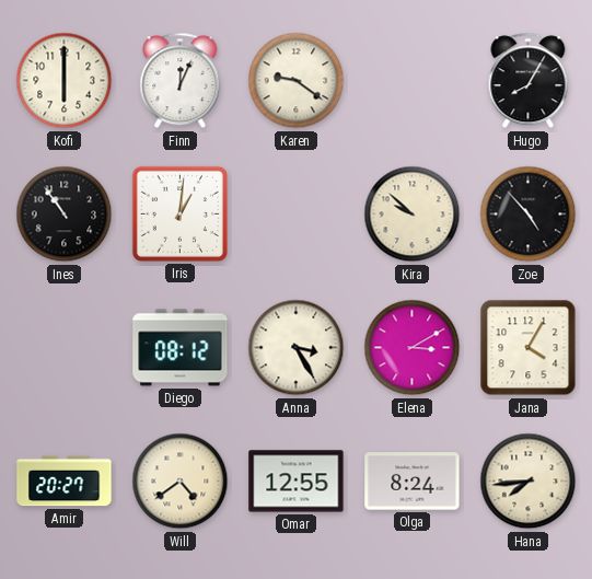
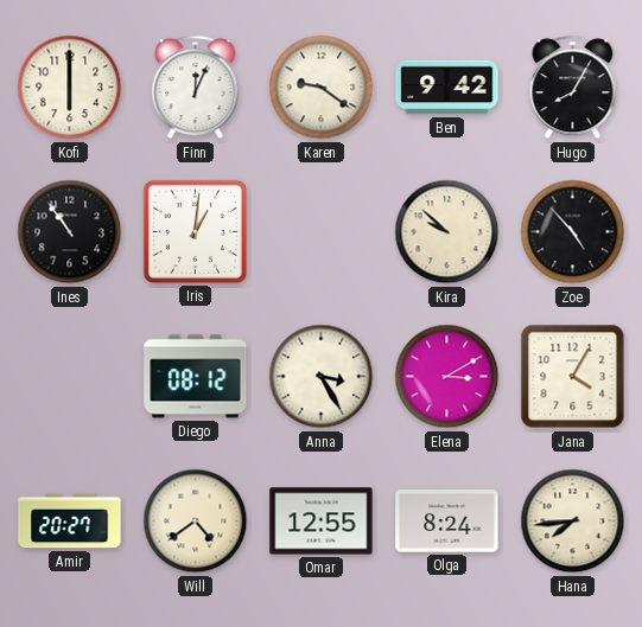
Ben: none -> 9:42
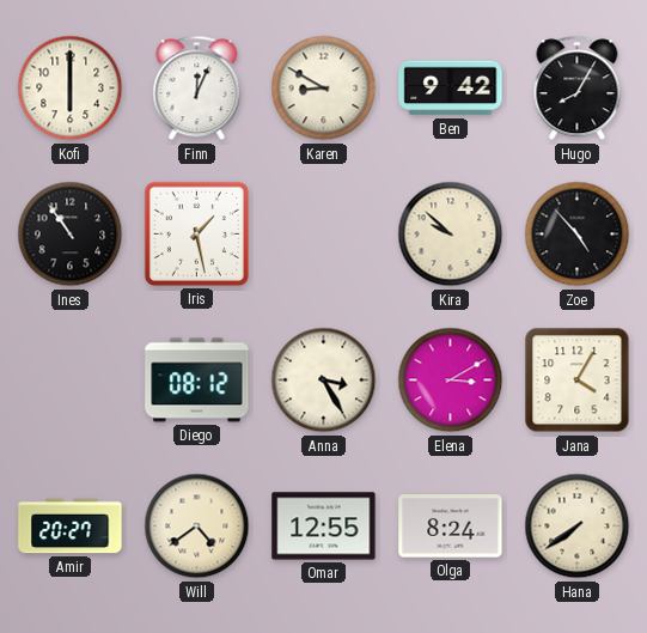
Karen: 9:21 -> 8:50
Iris: 1:01 -> 1:28
Hana: 7:44 -> 7:39
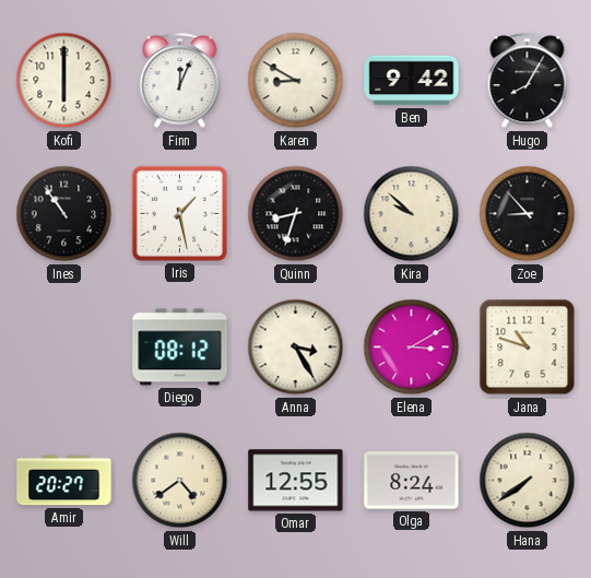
Quinn: none -> 8:33
Zoe: 4:53 -> 8:53
Jana: 4:05 -> 10:48
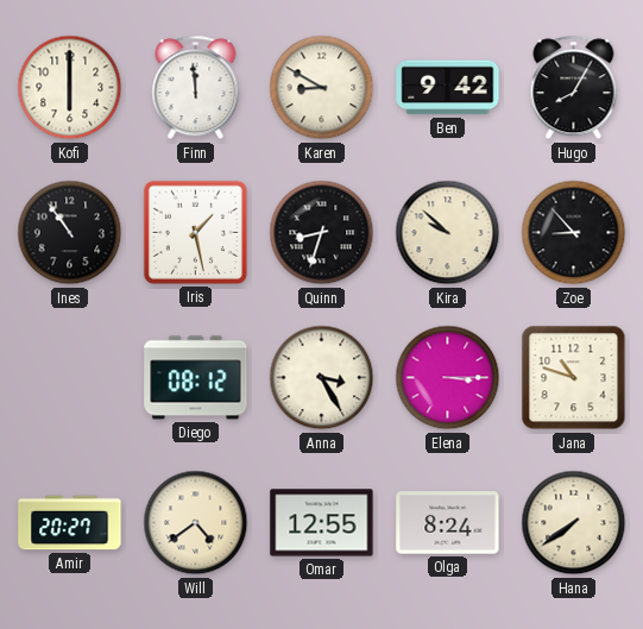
Finn: 12:04 -> 11:59
Elena: 3:10 -> 3:15
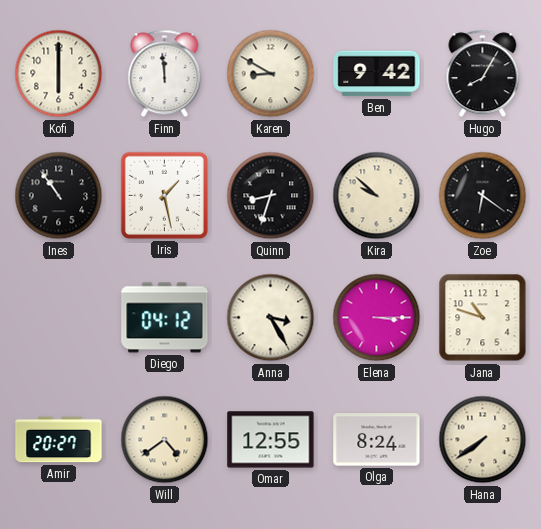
Zoe: 8:53 -> 6:21
Diego: 08:12 -> 04:12
